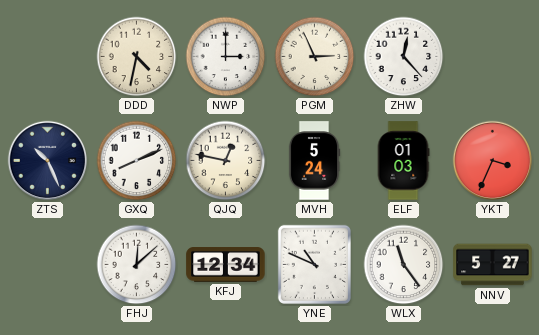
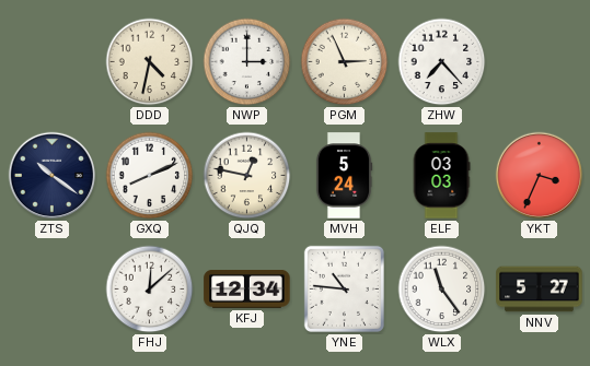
ZHW: 12:23 -> 7:23
ZTS: 10:26 -> 10:21
ELF: 01:03 -> 03:03
YNE: 10:49 -> 10:46
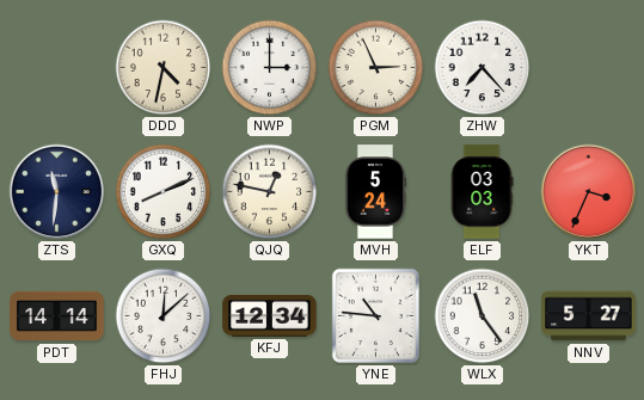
ZTS: 10:21 -> 11:31
PDT: none -> 14:14
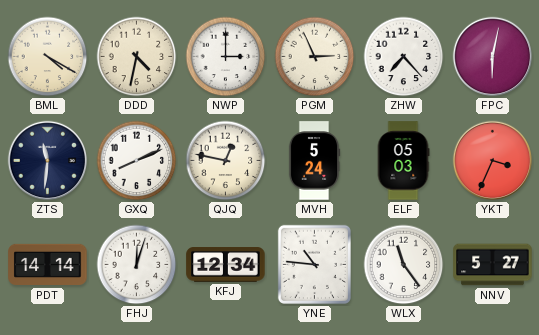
BML: none -> 4:20
FPC: none -> 6:02
ELF: 03:03 -> 05:03
FHJ: 12:08 -> 12:03
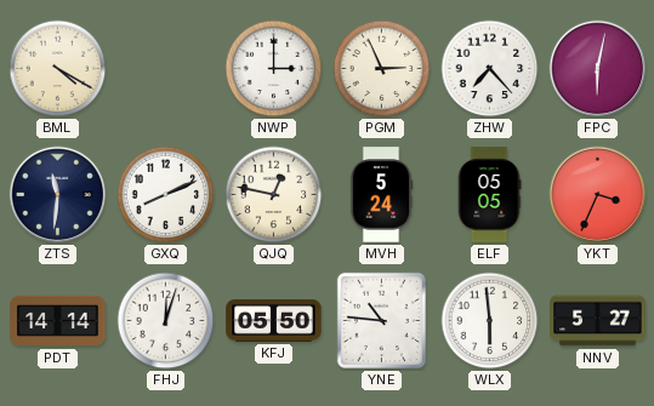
DDD: 4:32 -> none
ELF: 05:03 -> 05:05
KFJ: 12:34 -> 05:50
WLX: 11:24 -> 5:59
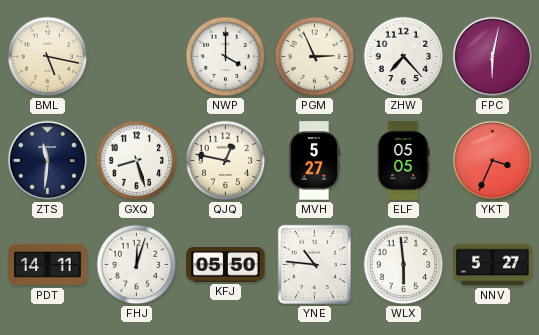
BML: 4:20 -> 5:17
NWP: 3:00 -> 4:00
GXQ: 8:11 -> 8:27
MVH: 5:24 -> 5:27
PDT: 14:14 -> 14:11
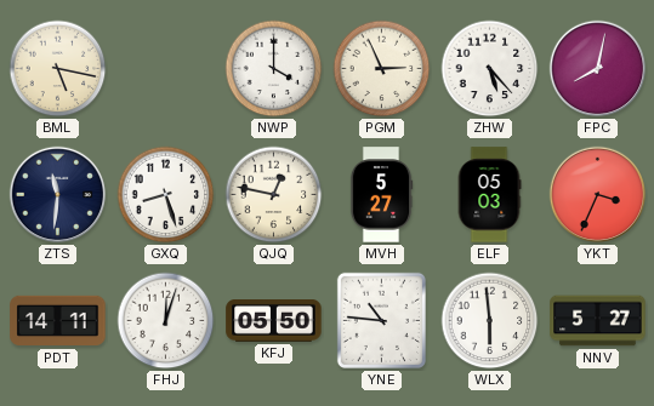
ZHW: 7:23 -> 5:23
FPC: 6:02 -> 8:02
ELF: 05:05 -> 05:03
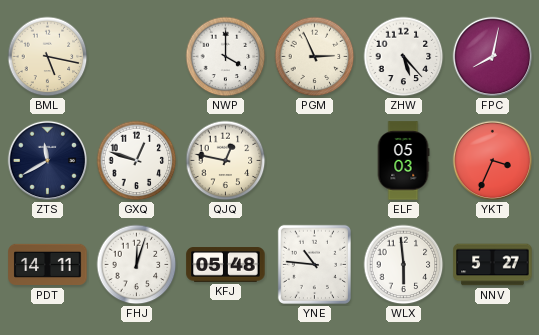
ZTS: 11:31 -> 11:40
GXQ: 8:27 -> 12:48
MVH: 5:27 -> none
KFJ: 05:50 -> 05:48
